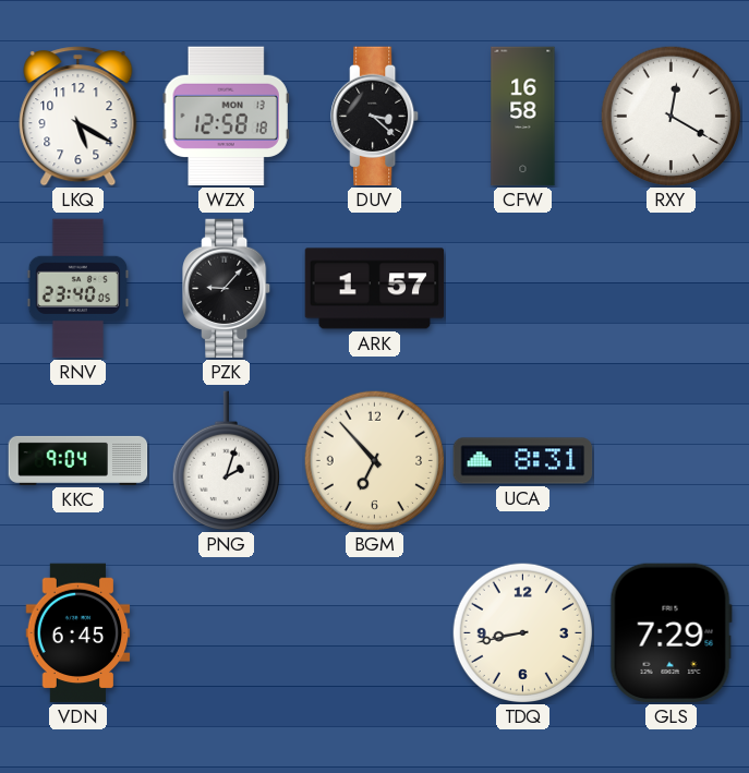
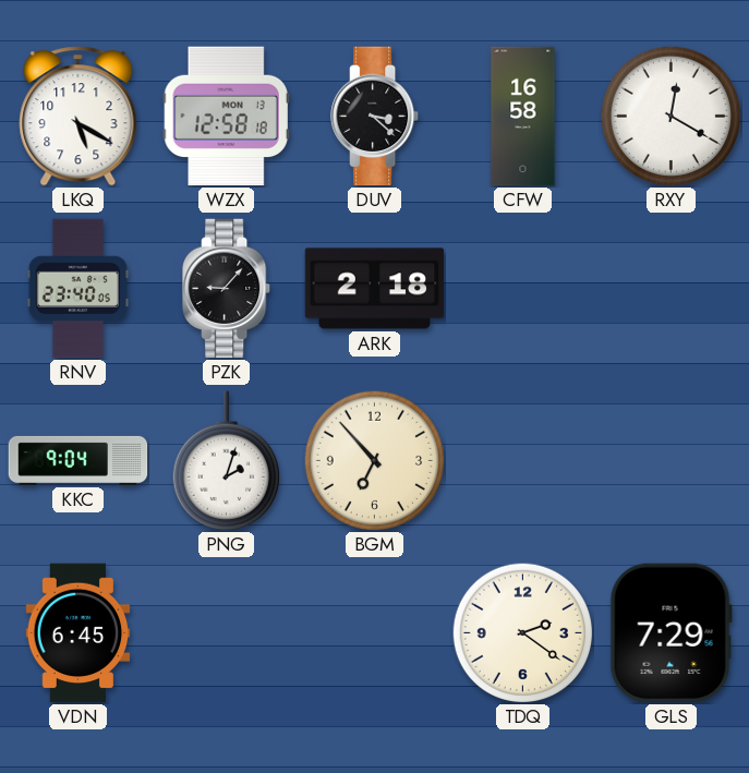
ARK: 1:57 -> 2:18
UCA: 8:31 -> none
TDQ: 8:43 -> 2:21
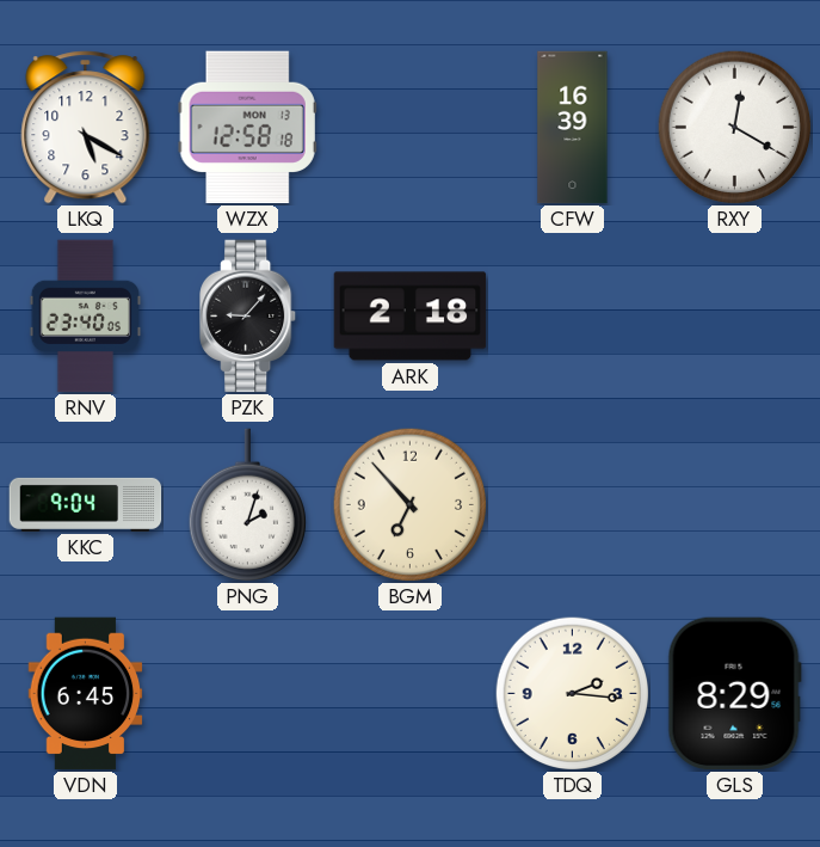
DUV: 3:22 -> none
CFW: 16:58 -> 16:39
TDQ: 2:21 -> 2:16
GLS: 7:29 -> 8:29
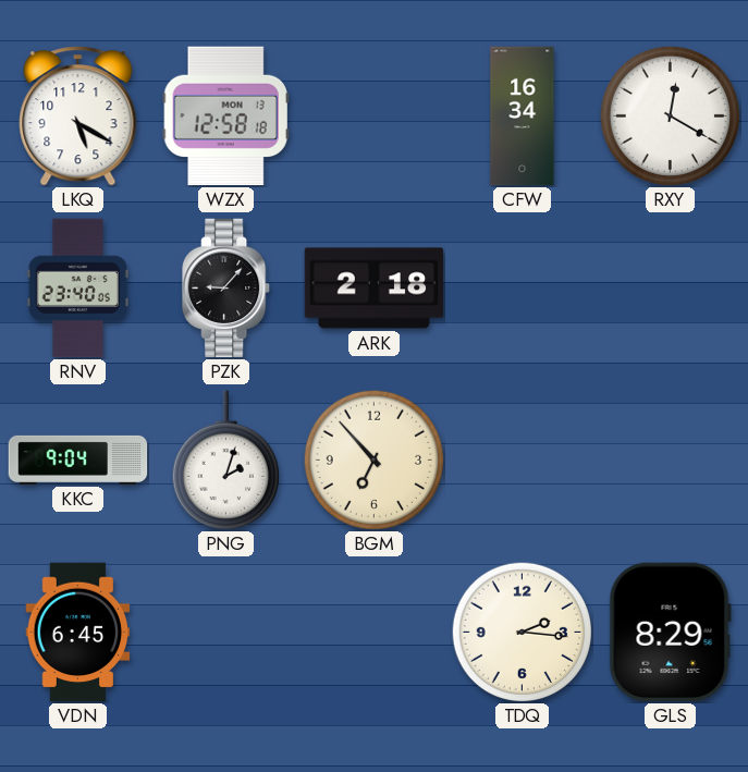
CFW: 16:39 -> 16:34
